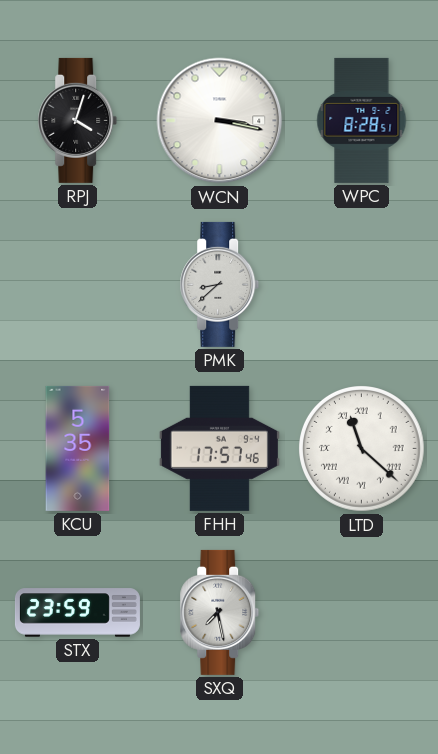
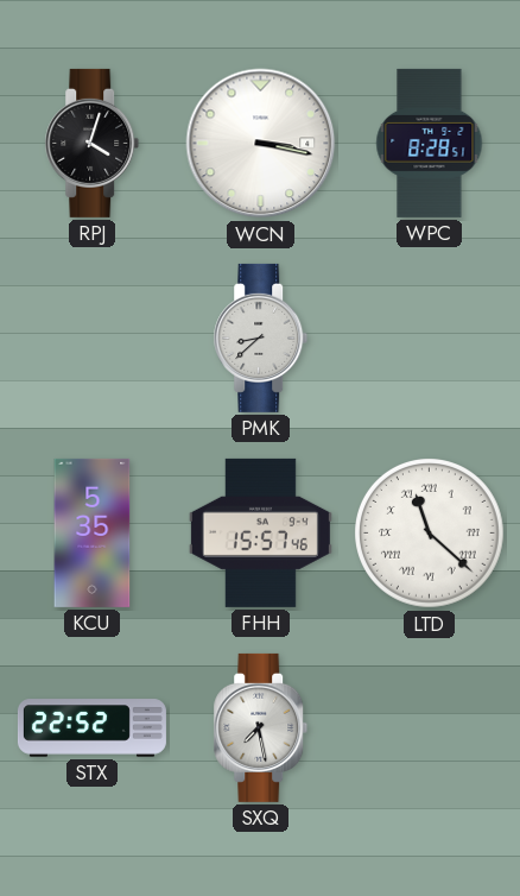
FHH: 17:57 -> 15:57
STX: 23:59 -> 22:52
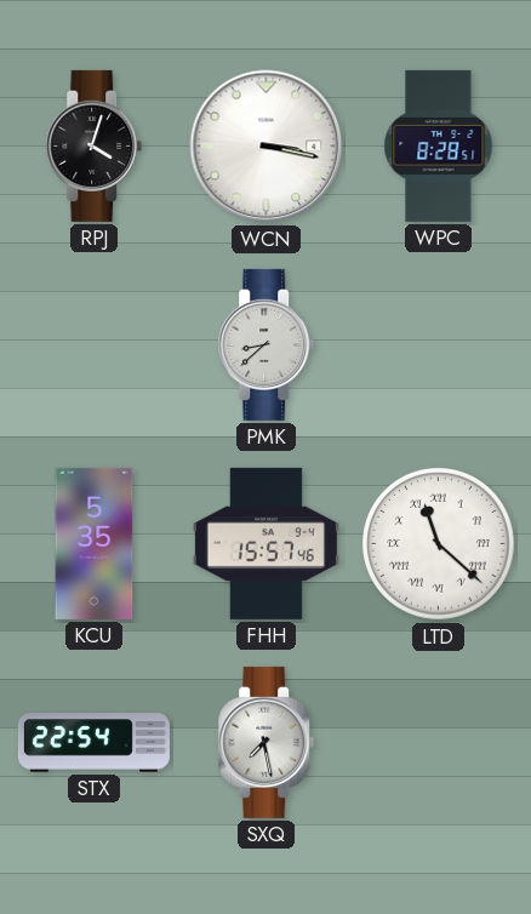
STX: 22:52 -> 22:54
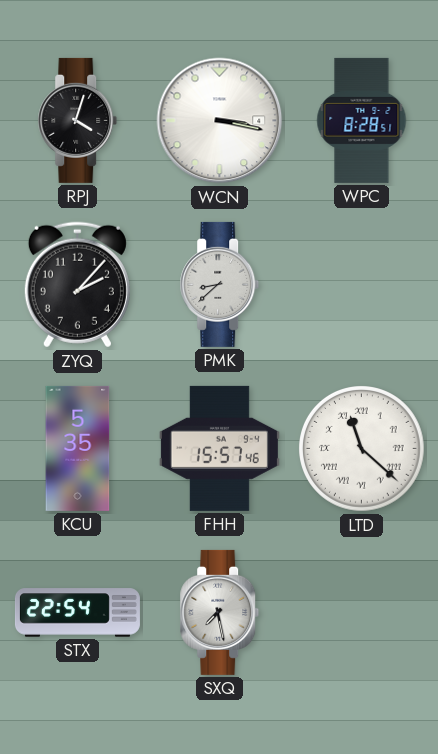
ZYQ: none -> 2:07
